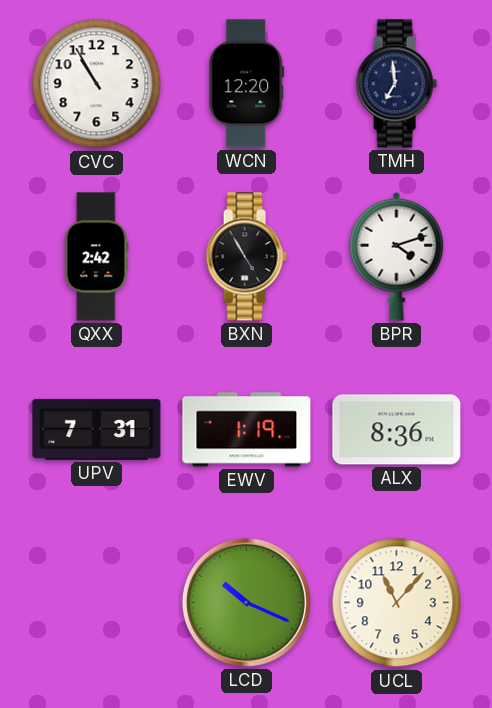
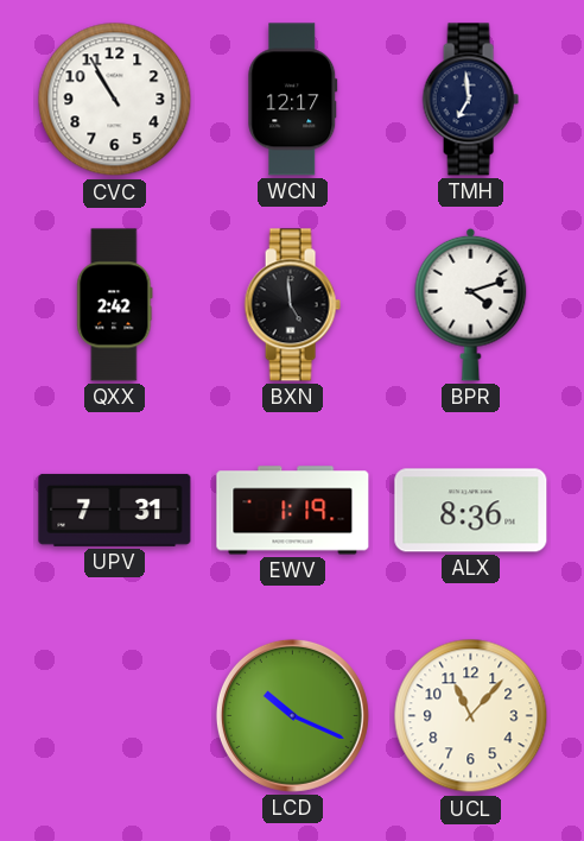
WCN: 12:20 -> 12:17
BXN: 4:55 -> 4:59
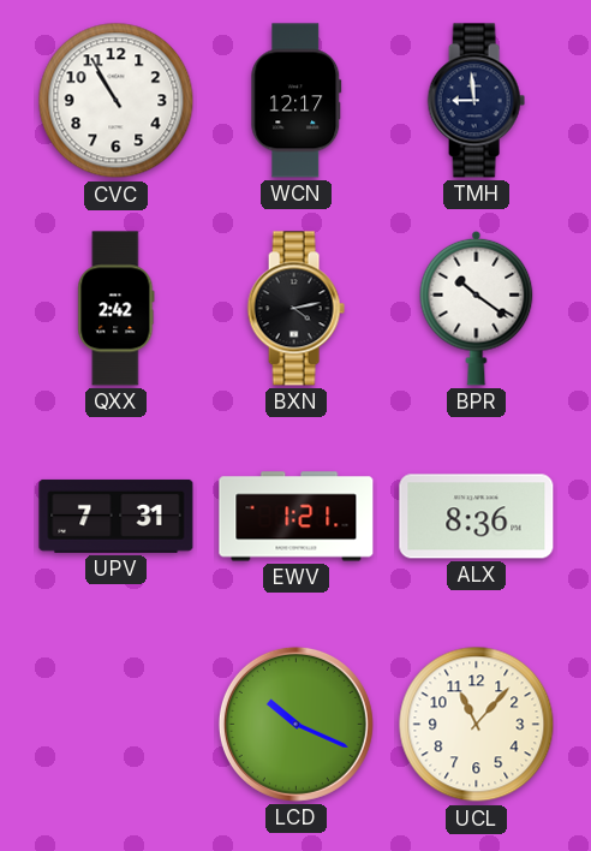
TMH: 6:59 -> 8:59
BXN: 4:59 -> 4:13
BPR: 4:12 -> 10:21
EWV: 1:19 -> 1:21
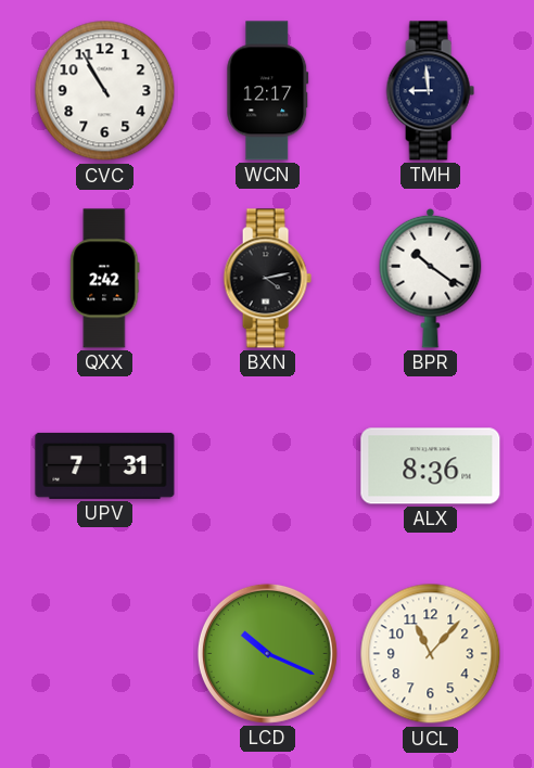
EWV: 1:21 -> none
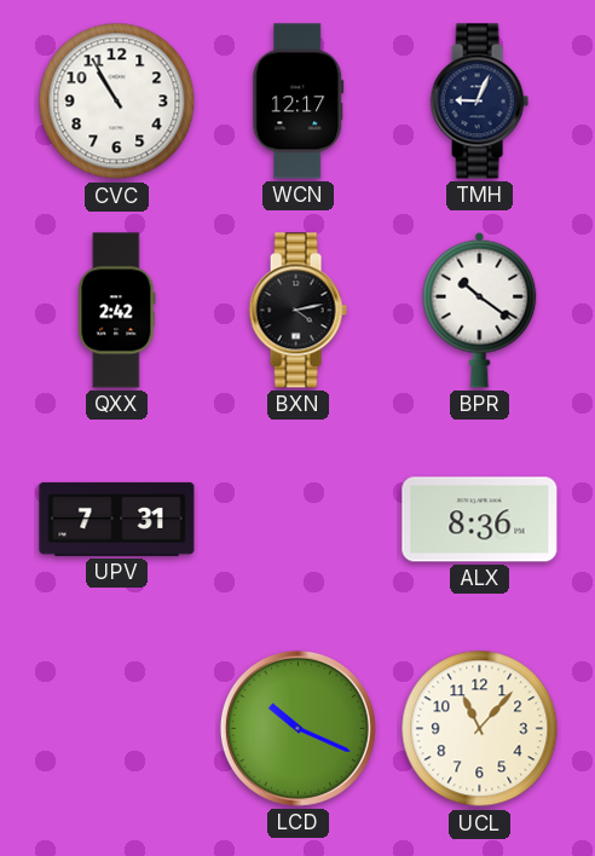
TMH: 8:59 -> 9:04
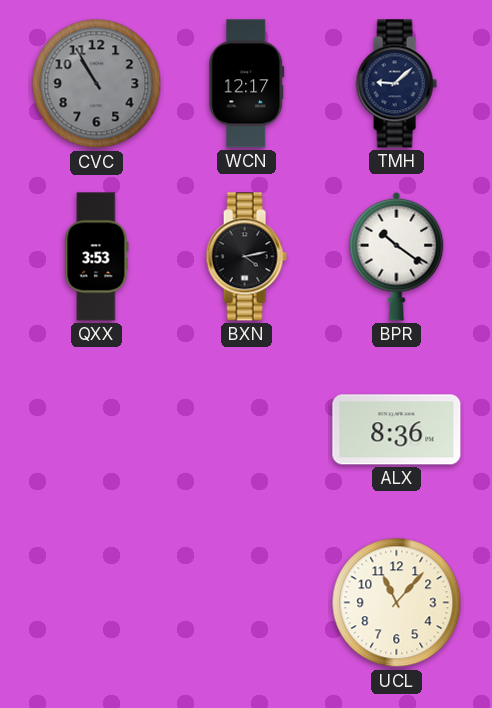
CVC dial: white -> grey
TMH: 9:04 -> 9:08
QXX: 2:42 -> 3:53
UPV: 7:31 -> none
LCD: 10:19 -> none
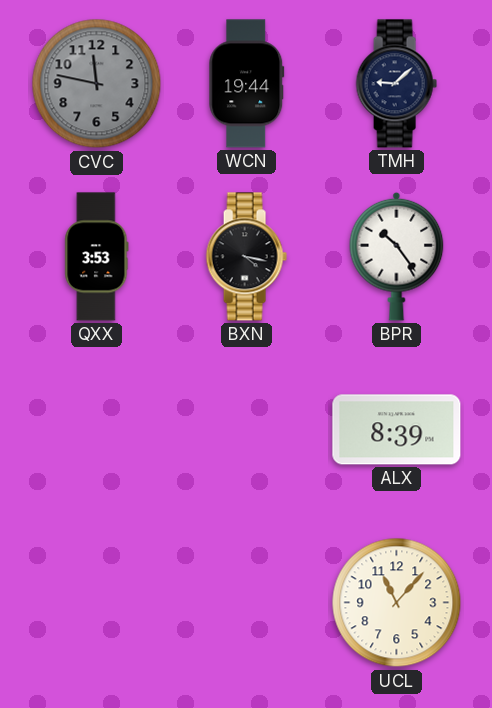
CVC: 10:55 -> 11:47
WCN: 12:17 -> 19:44
BXN: 4:13 -> 4:17
BPR: 10:21 -> 10:24
ALX: 8:36 -> 8:39
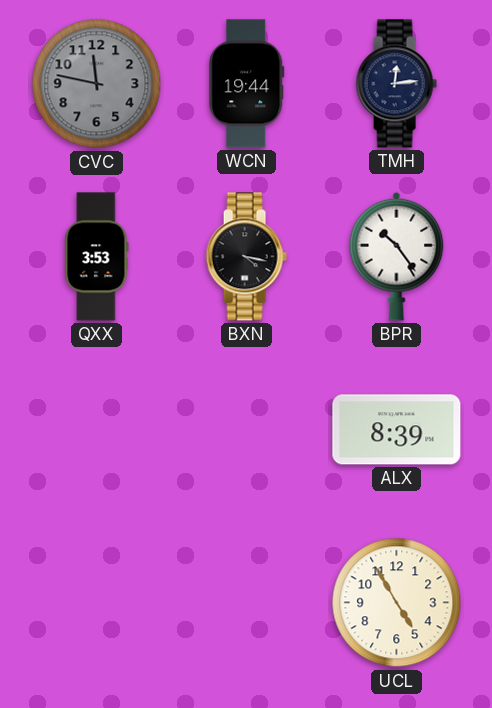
TMH: 9:08 -> 12:14
UCL: 11:07 -> 4:55
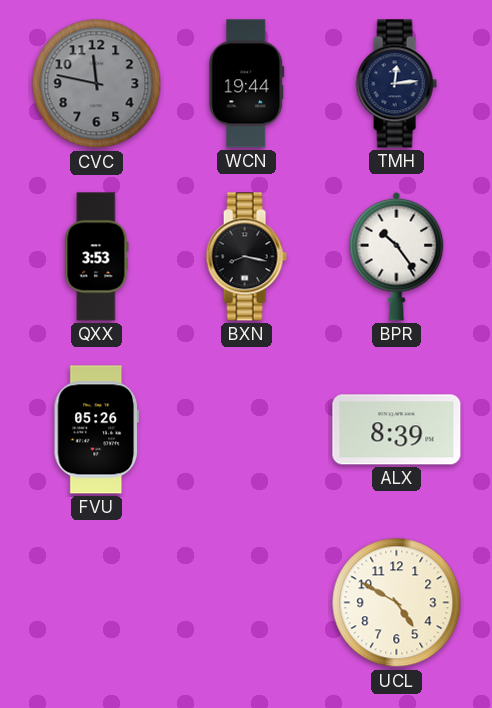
BXN: 4:17 -> 8:17
FVU: none -> 05:26
UCL: 4:55 -> 4:50
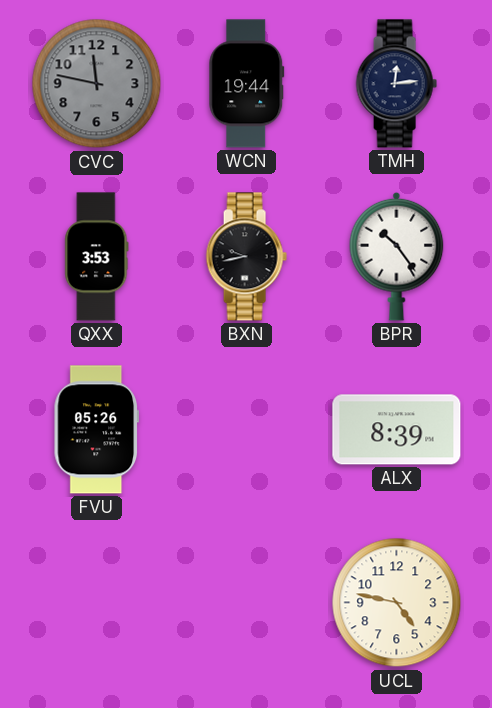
BXN: 8:17 -> 9:43
UCL: 4:50 -> 4:47
